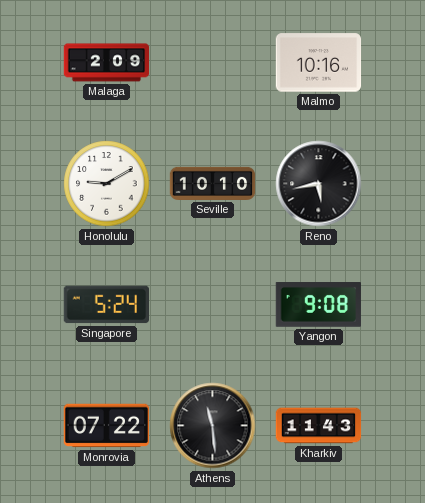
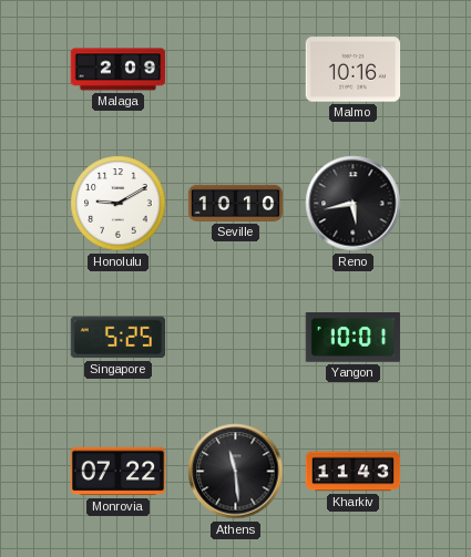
Singapore: 5:24 -> 5:25
Yangon: 9:08 -> 10:01
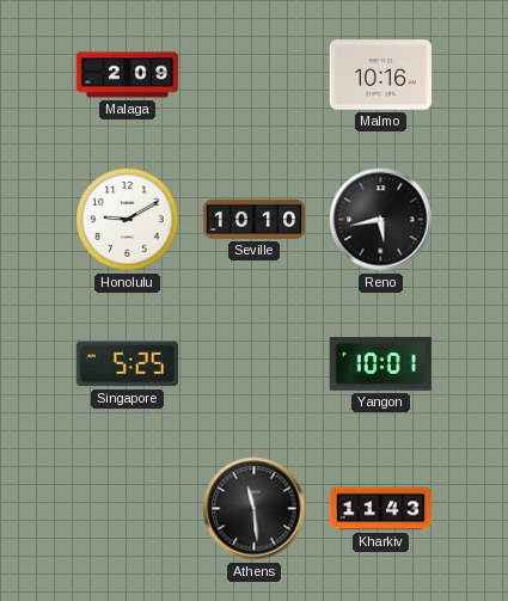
Monrovia: 07:22 -> none
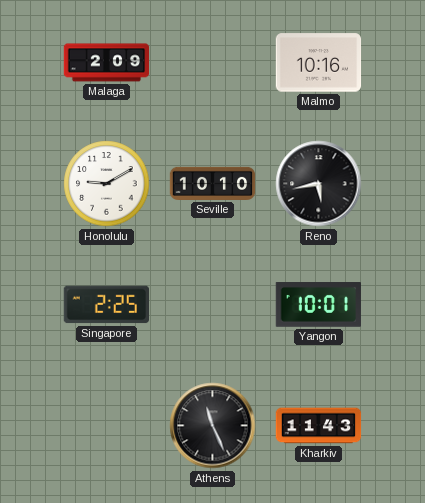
Singapore: 5:25 -> 2:25
Athens: 11:29 -> 11:26
